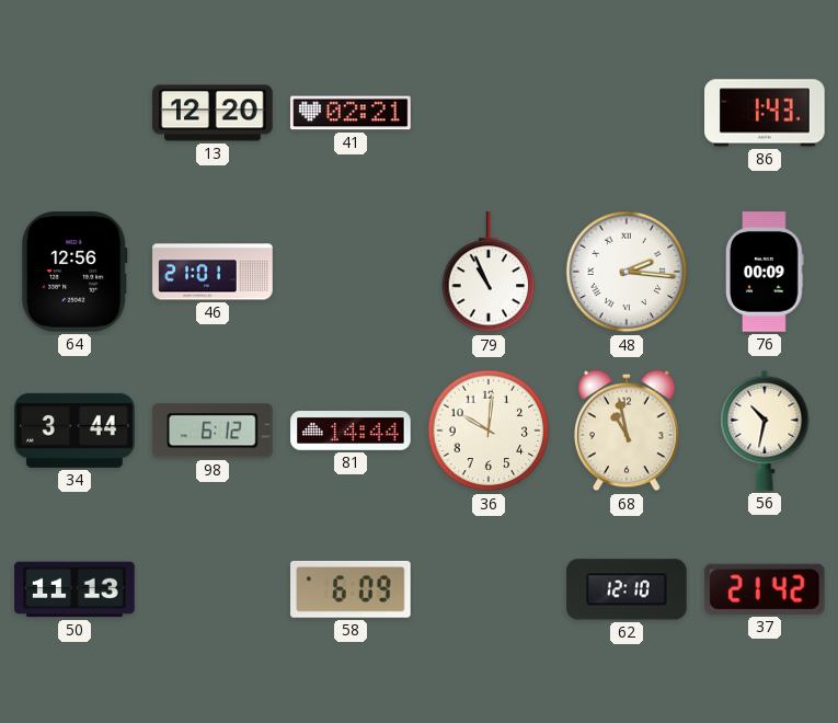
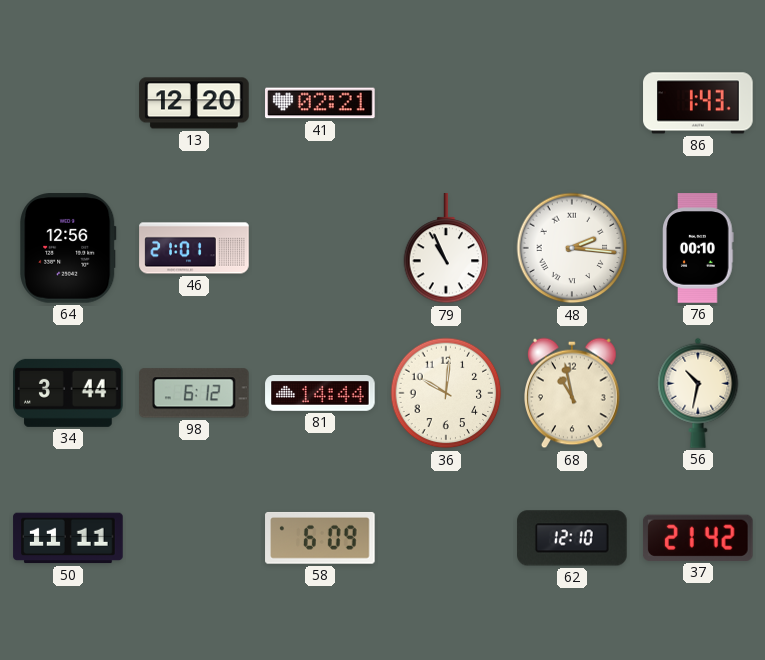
76: 00:09 -> 00:10
50: 11:13 -> 11:11
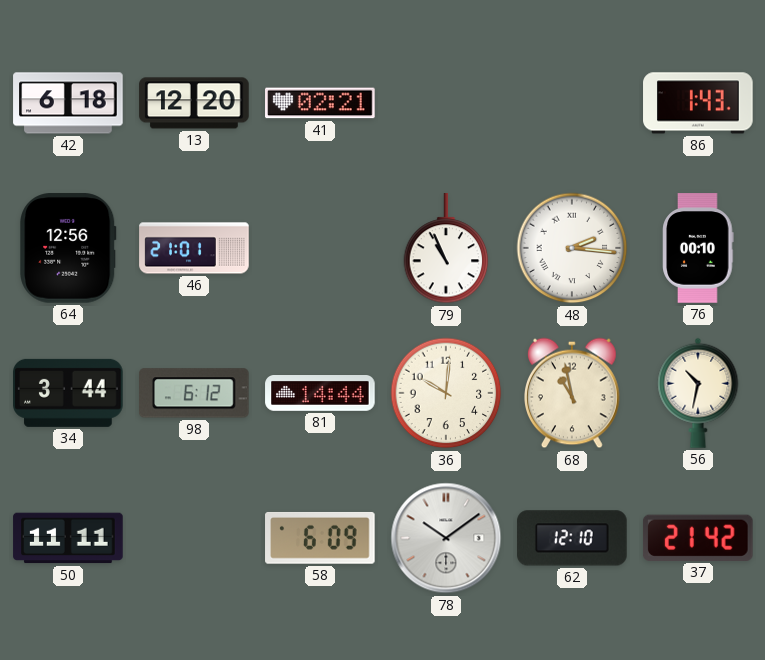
42: none -> 6:18
78: none -> 10:09
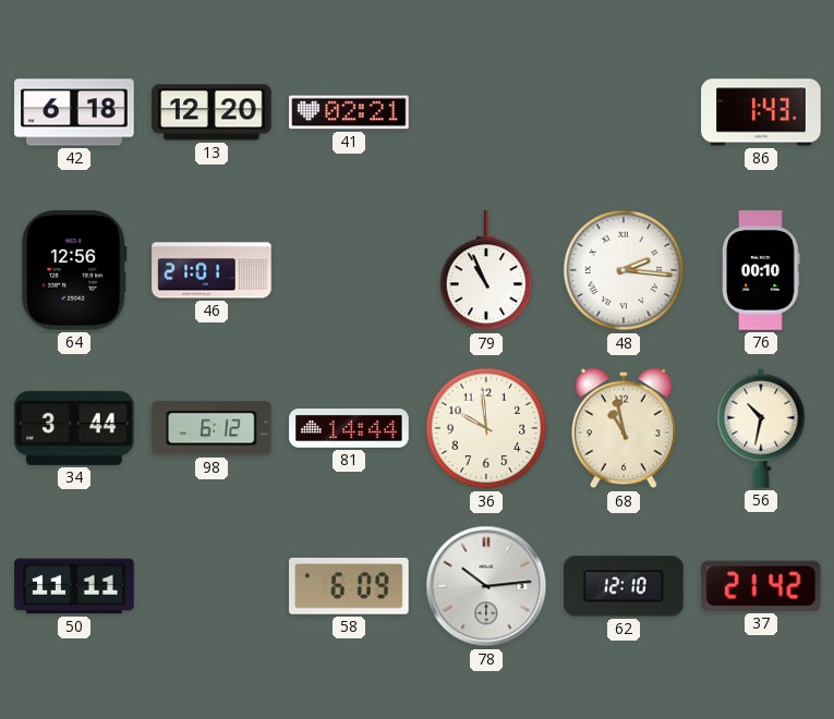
36: 10:01 -> 9:59
78: 10:09 -> 10:14
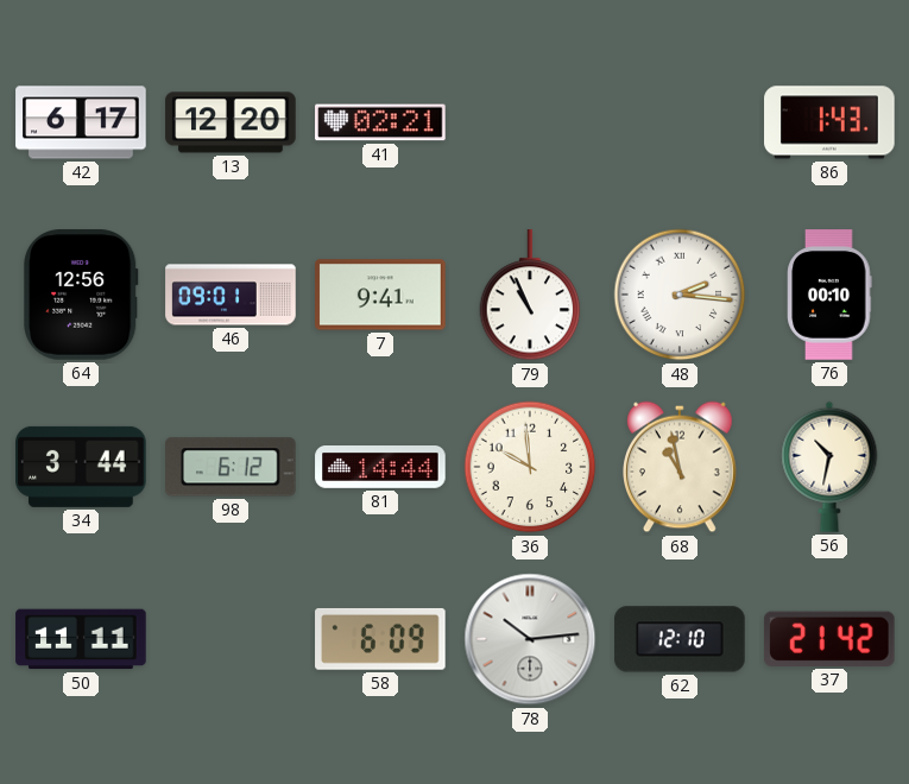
42: 6:18 -> 6:17
46: 21:01 -> 09:01
7: none -> 9:41
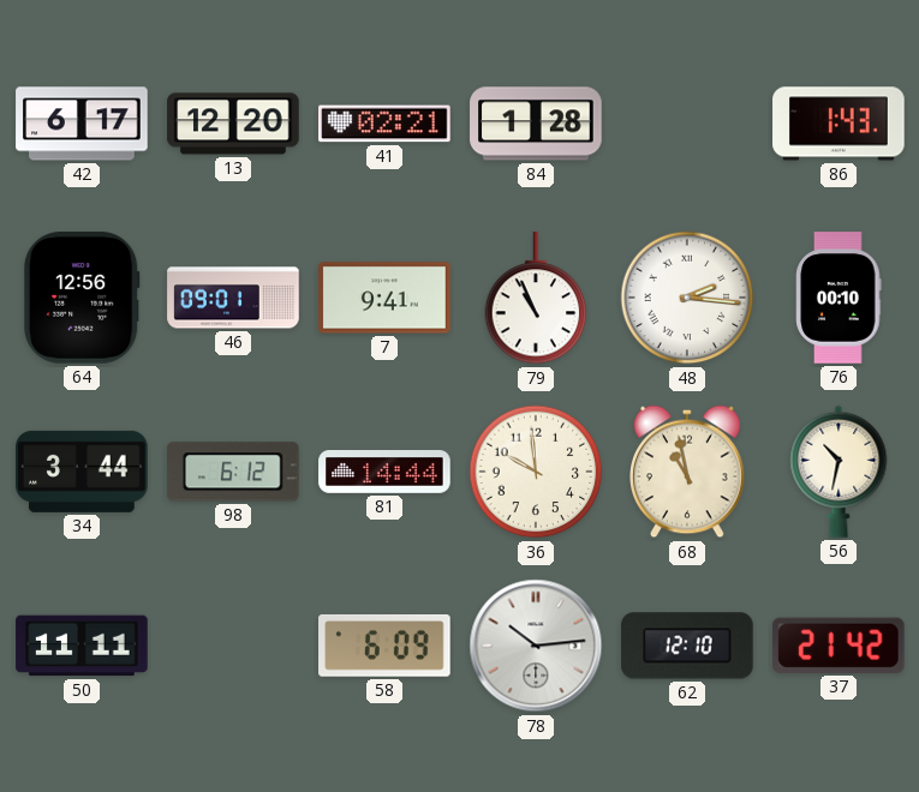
84: none -> 1:28
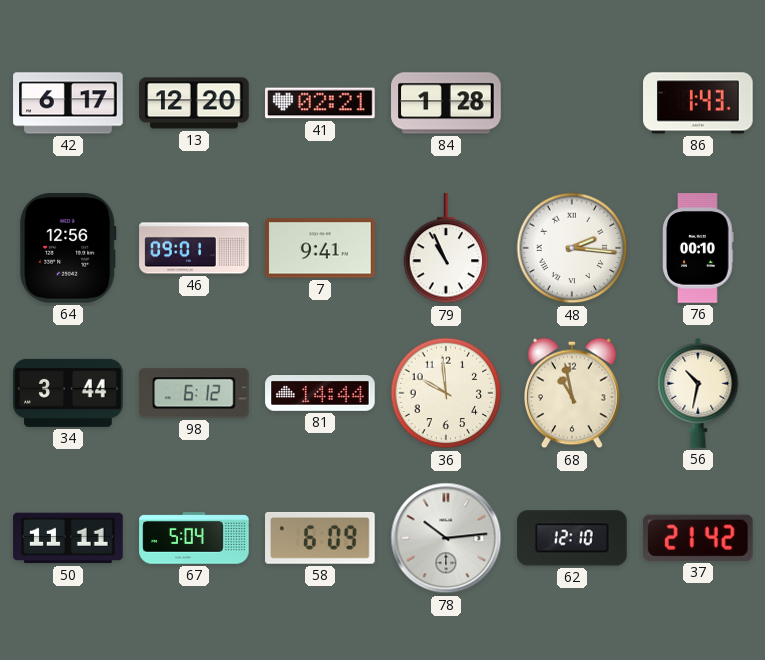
67: none -> 5:04
